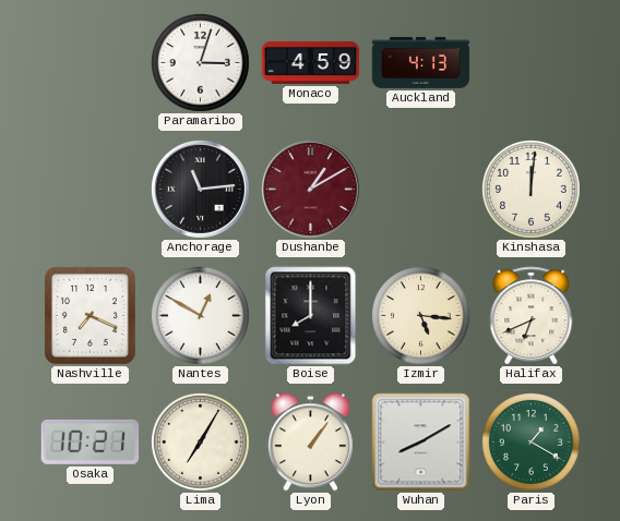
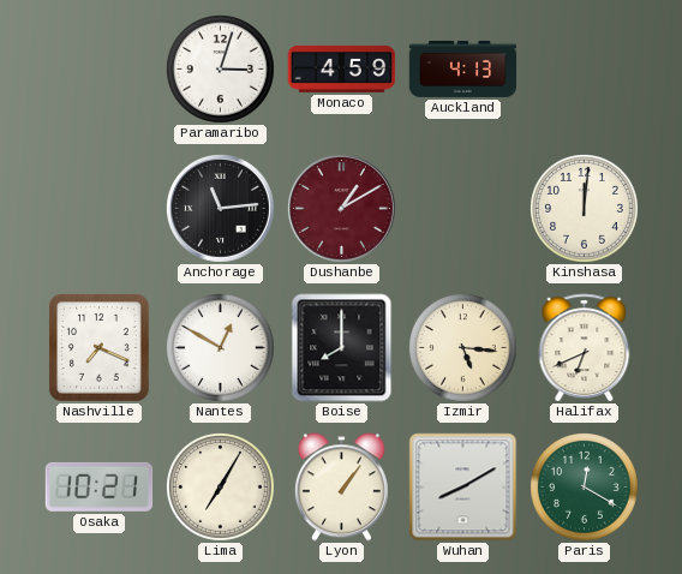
Paris: 1:20 -> 12:20
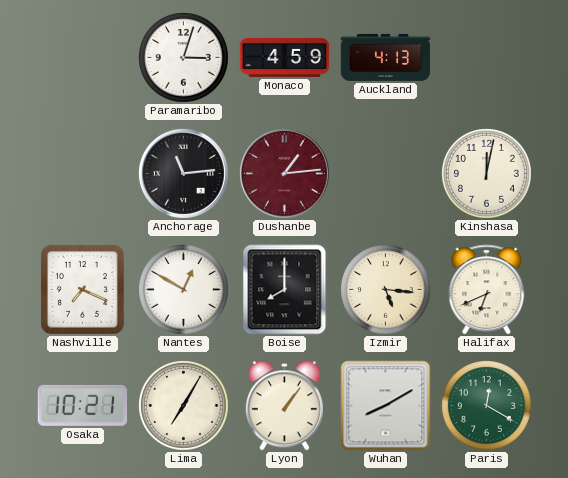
Dushanbe: 1:10 -> 1:14
Kinshasa: 12:01 -> 12:02
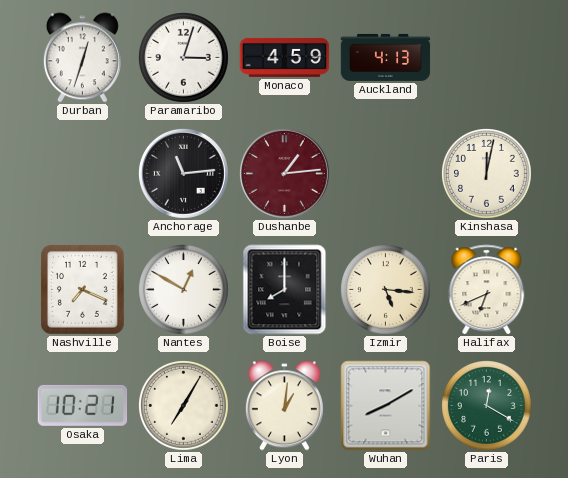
Durban: none -> 12:33
Lyon: 1:06 -> 1:01
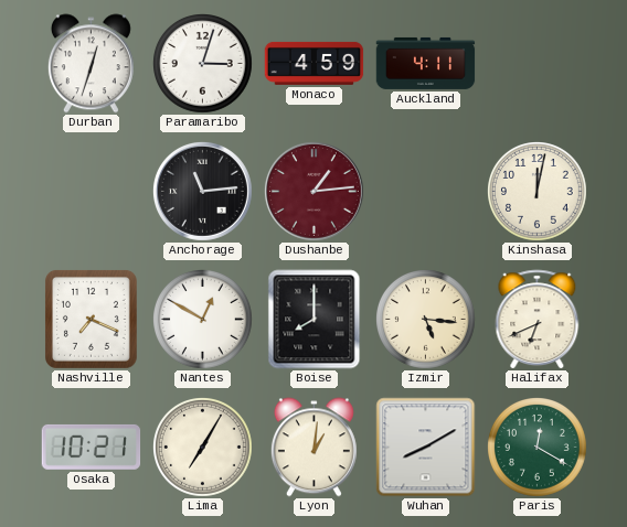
Auckland: 4:13 -> 4:11
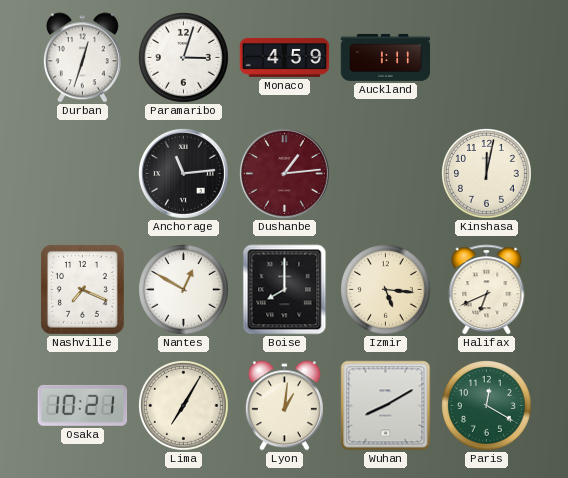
Auckland: 4:11 -> 1:11
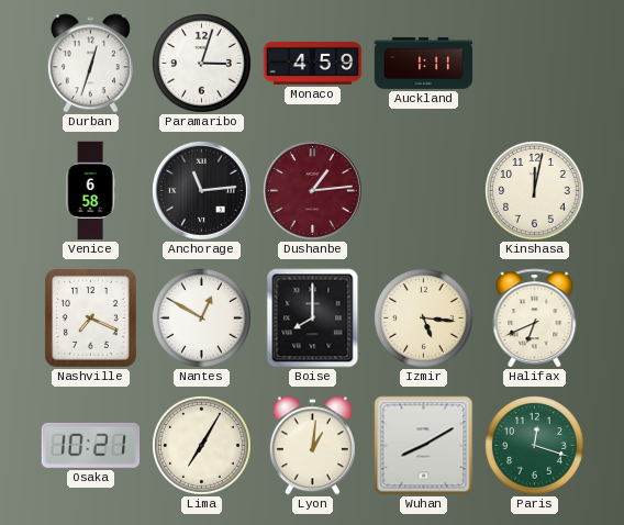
Venice: none -> 6:58
Paris: 12:20 -> 12:18
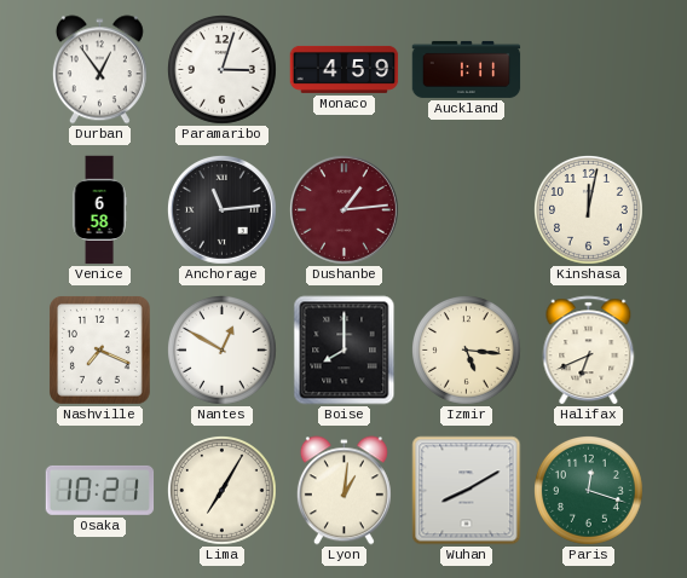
Durban: 12:33 -> 12:54
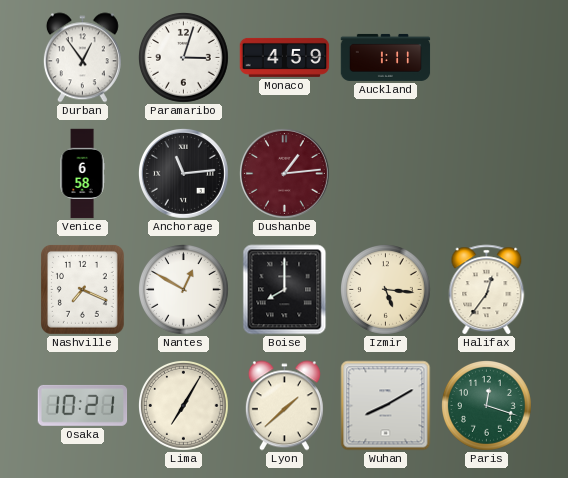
Kinshasa: 12:02 -> none
Halifax: 6:41 -> 12:36
Lyon: 1:01 -> 1:38
